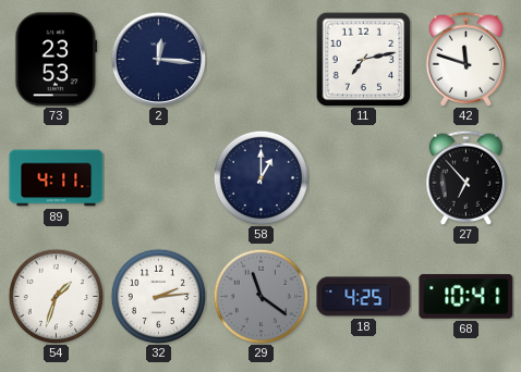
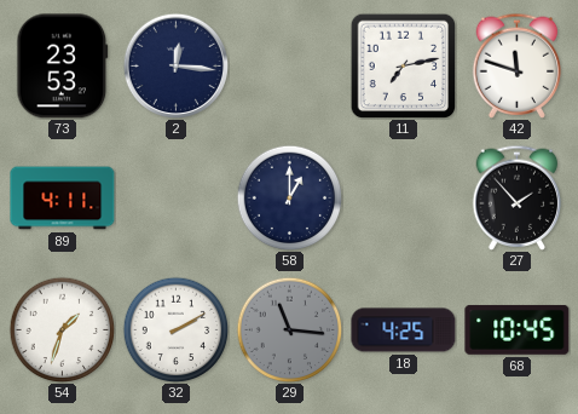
27: 6:53 -> 1:53
32: 2:14 -> 2:10
29: 11:21 -> 11:16
68: 10:41 -> 10:45
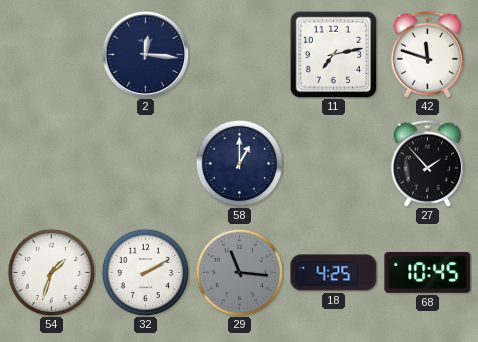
73: 23:53 -> none
89: 4:11 -> none
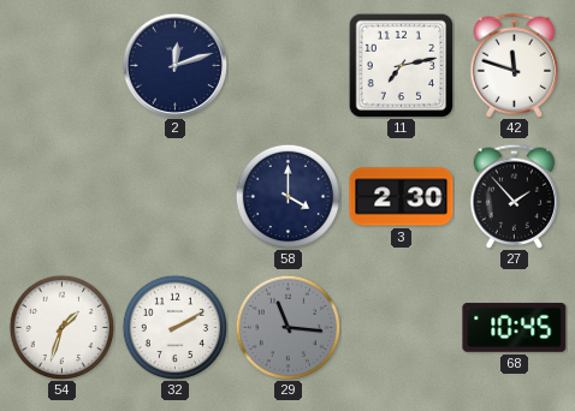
2: 12:16 -> 12:12
58: 1:00 -> 4:00
3: none -> 2:30
18: 4:25 -> none
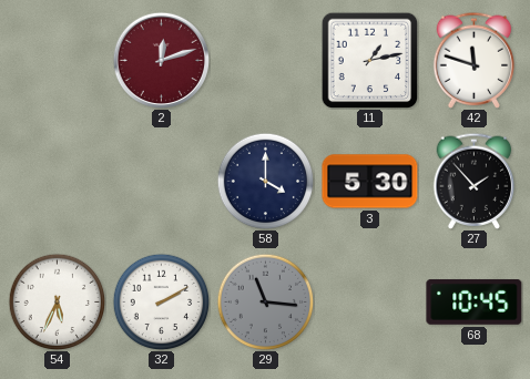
2 dial: navy -> burgundy
11: 7:13 -> 1:13
3: 2:30 -> 5:30
54: 1:33 -> 5:34
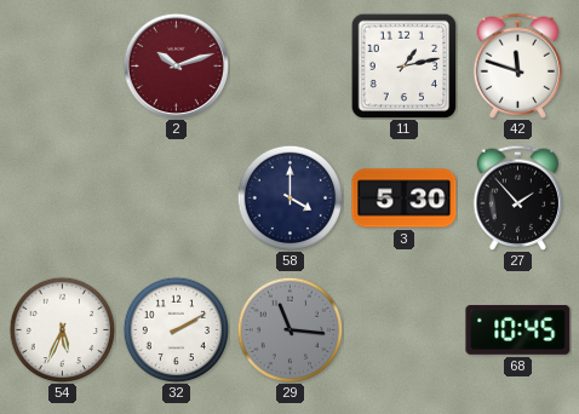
2: 12:12 -> 10:12
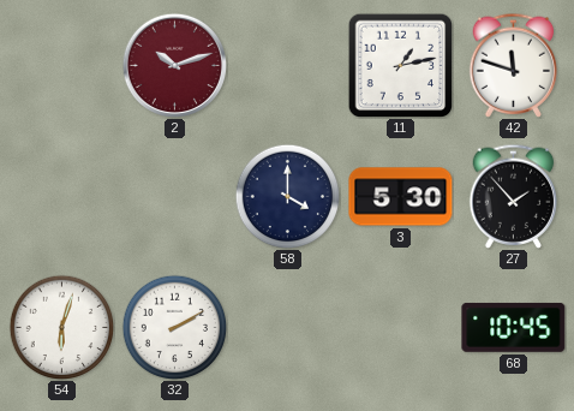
54: 5:34 -> 6:03
29: 11:16 -> none
